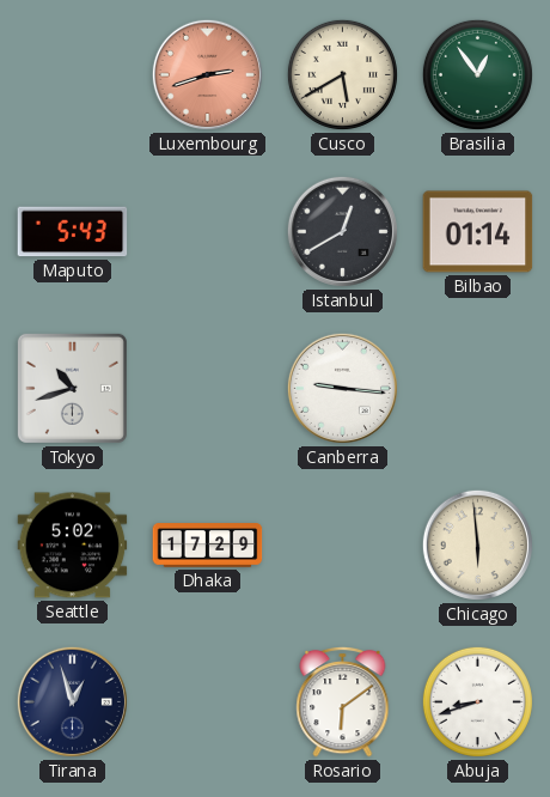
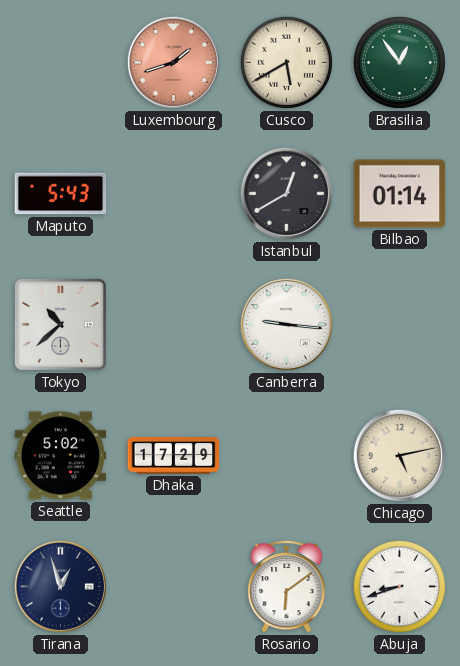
Luxembourg: 2:42 -> 1:42
Tokyo: 10:42 -> 10:38
Chicago: 5:59 -> 5:13
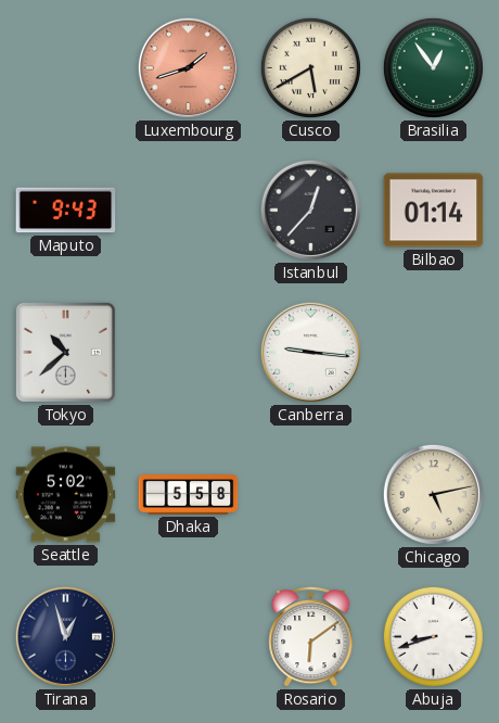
Maputo: 5:43 -> 9:43
Istanbul: 12:40 -> 12:37
Dhaka: 17:29 -> 5:58
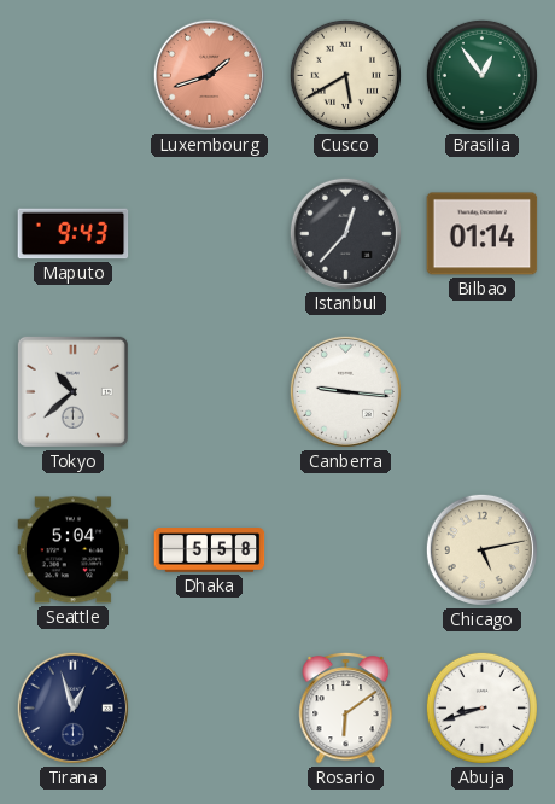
Seattle: 5:02 -> 5:04
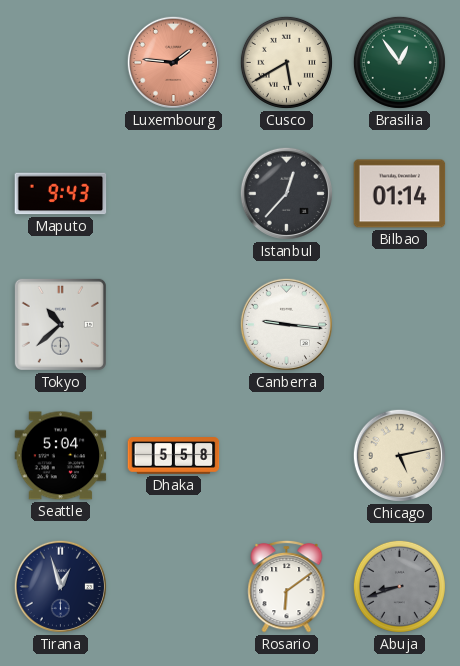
Luxembourg: 1:42 -> 1:46
Abuja dial: white -> grey
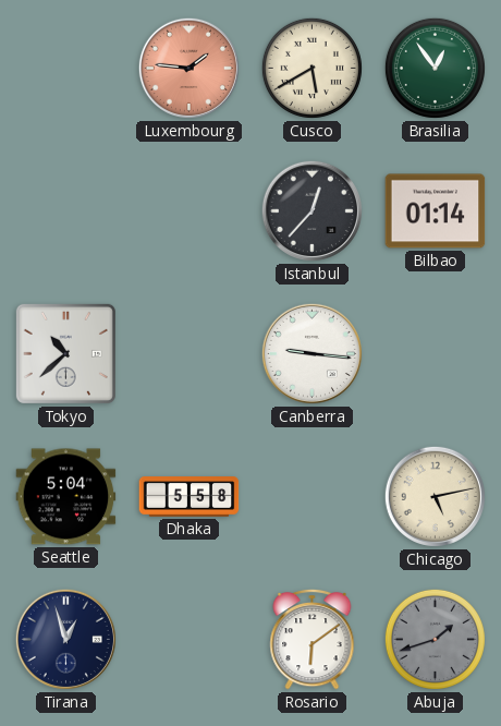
Maputo: 9:43 -> none
Abuja: 8:42 -> 1:42
